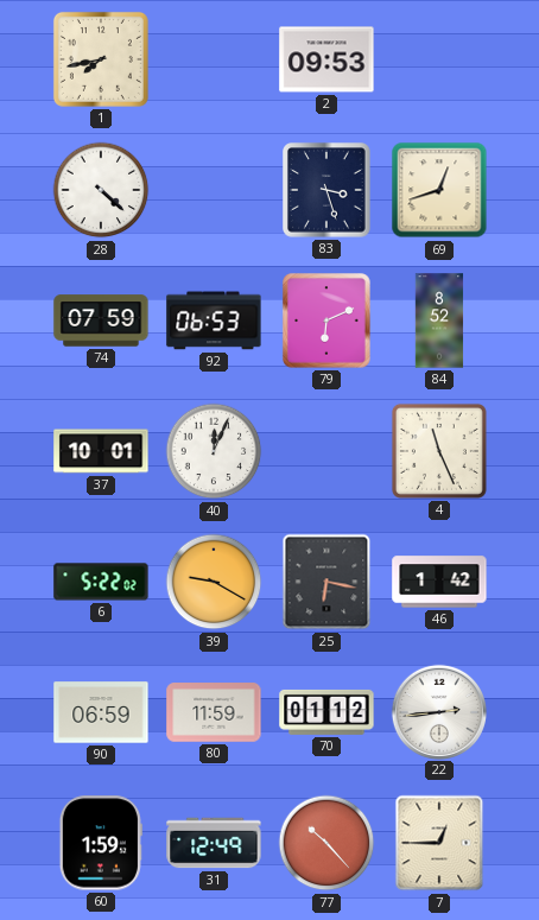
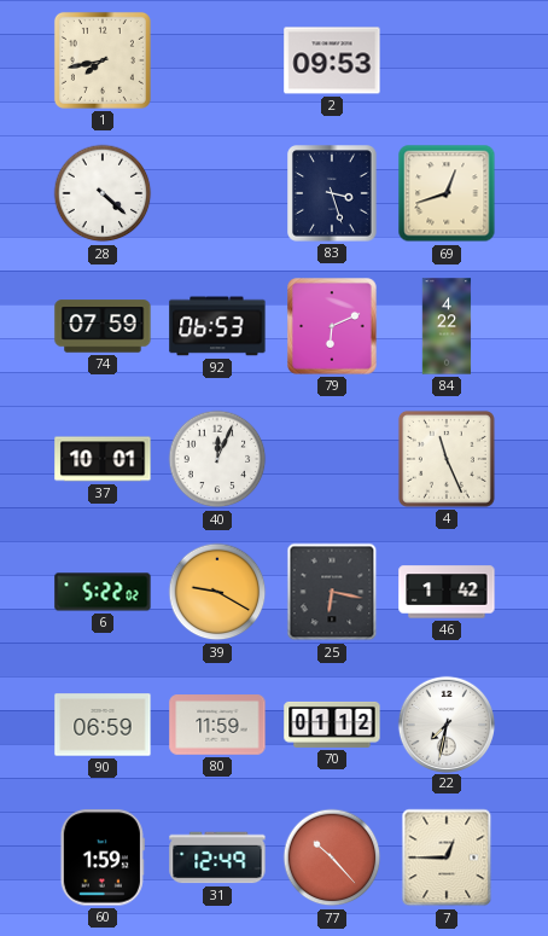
84: 8:52 -> 4:22
22: 2:44 -> 7:32
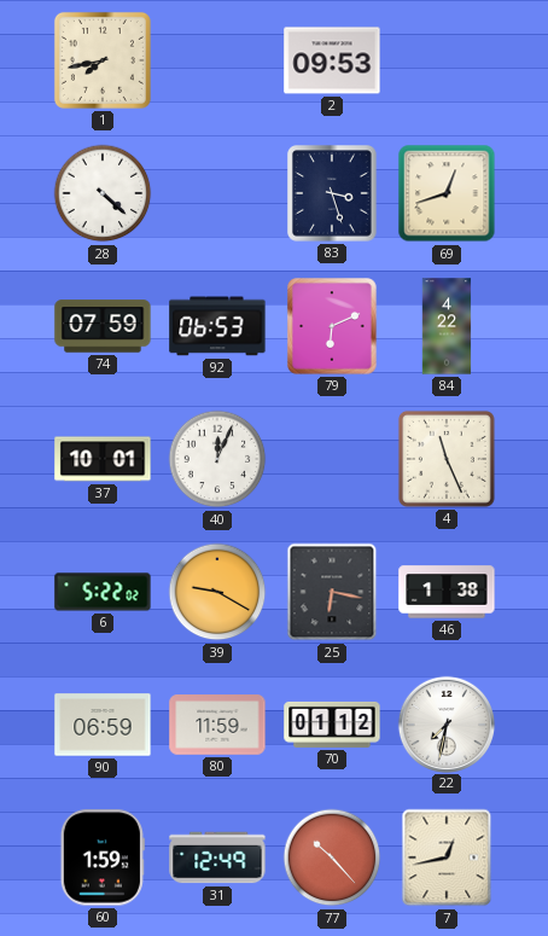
46: 1:42 -> 1:38
7: 12:45 -> 12:43
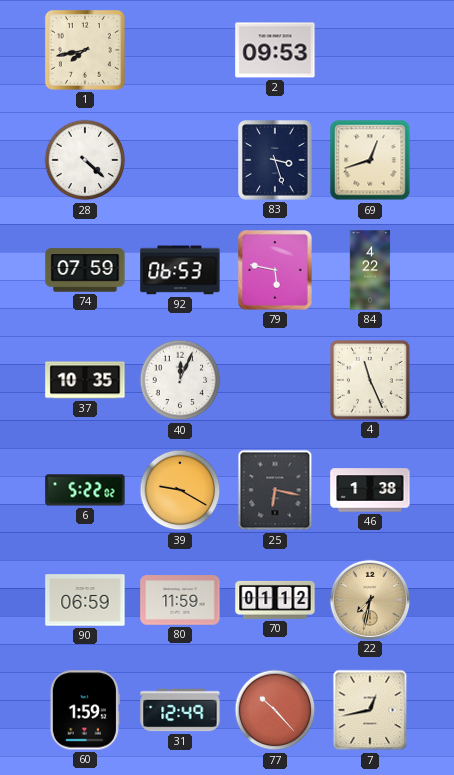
79: 6:11 -> 5:47
37: 10:01 -> 10:35
22 dial: white -> champagne
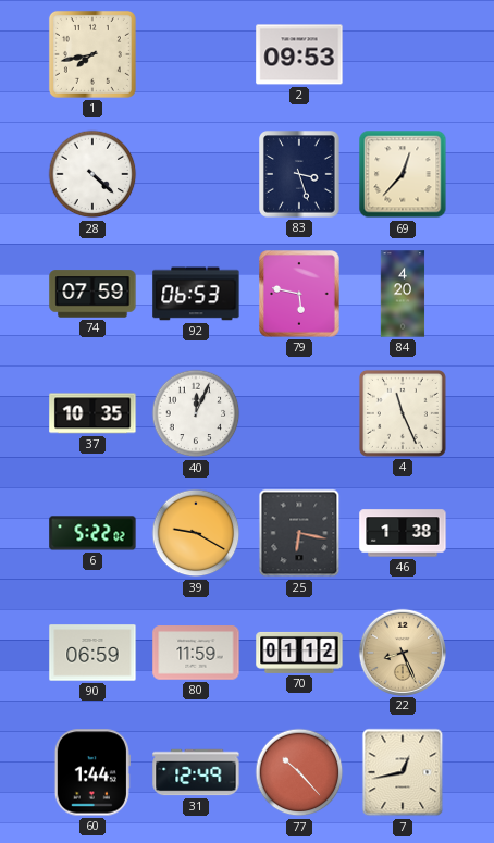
69: 12:42 -> 12:37
84: 4:22 -> 4:20
22: 7:32 -> 8:26
60: 1:59 -> 1:44
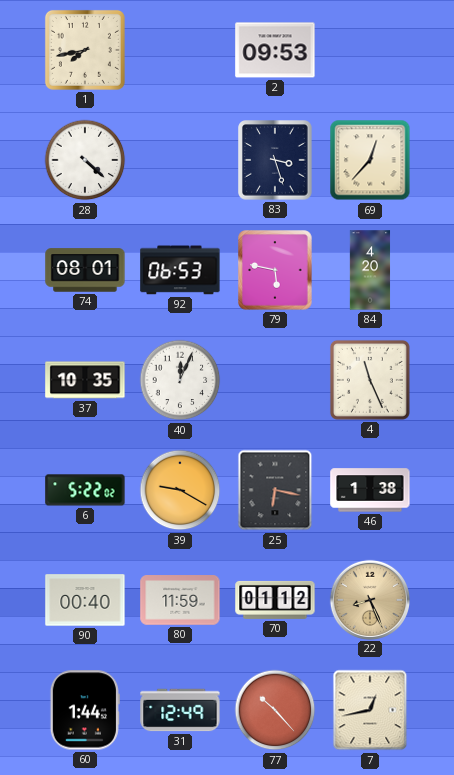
74: 07:59 -> 08:01
90: 06:59 -> 00:40
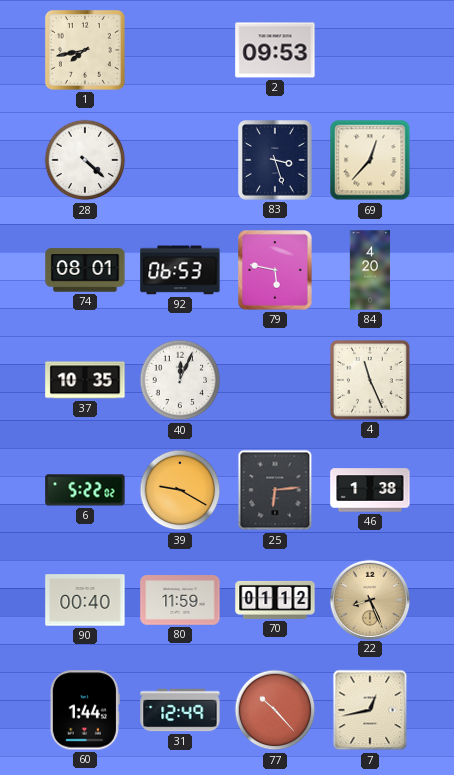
25: 6:17 -> 6:14
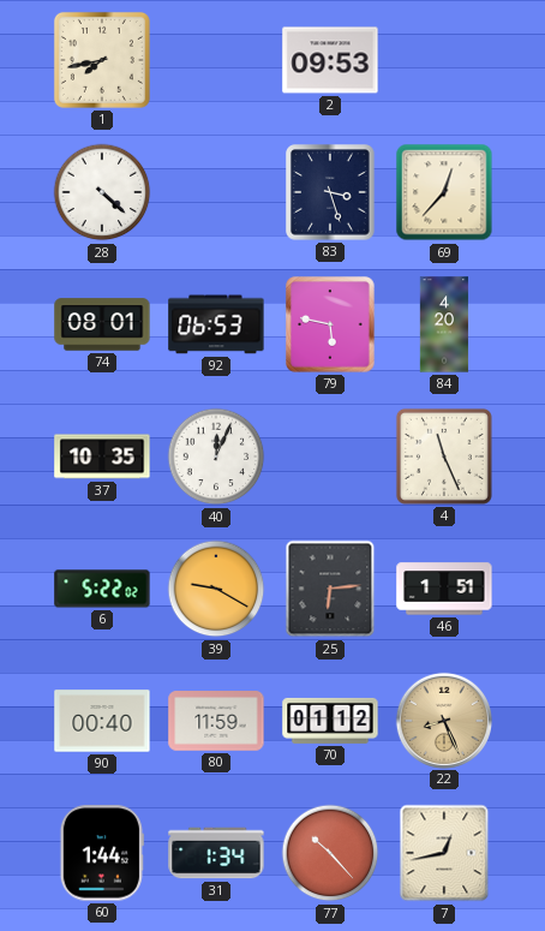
46: 1:38 -> 1:51
31: 12:49 -> 1:34
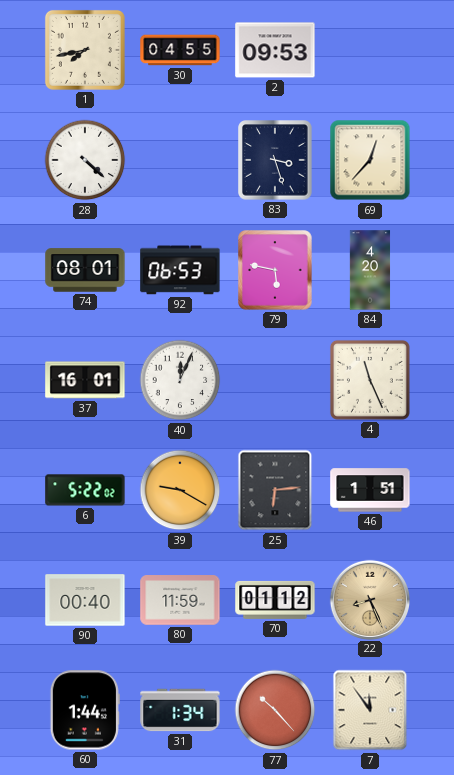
30: none -> 04:55
37: 10:35 -> 16:01
7: 12:43 -> 11:54
